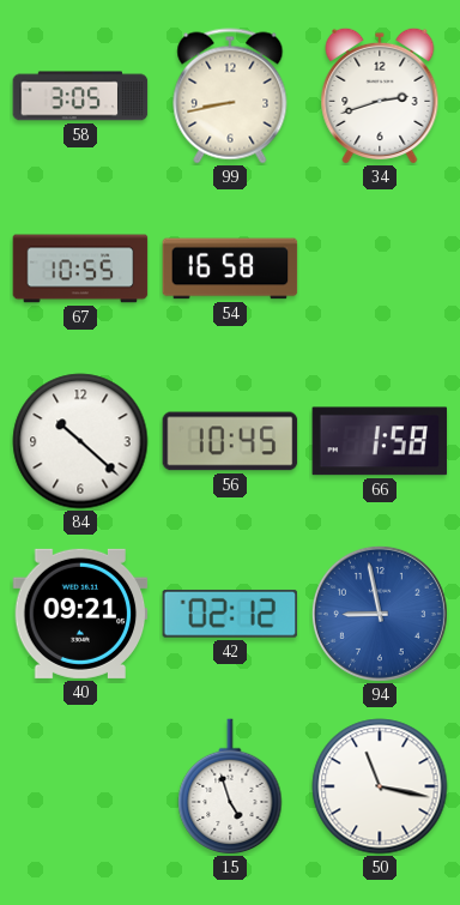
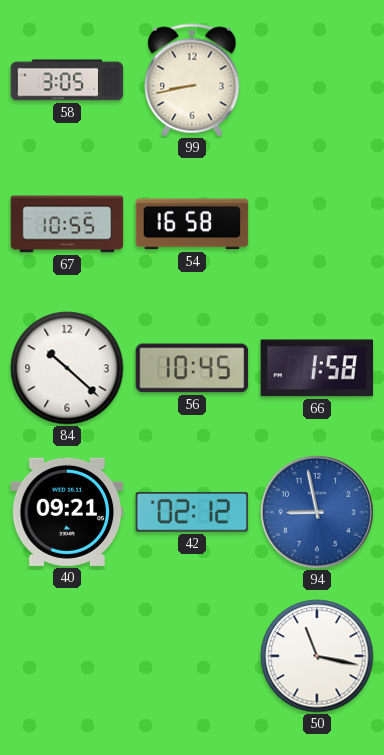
34: 2:42 -> none
15: 4:57 -> none
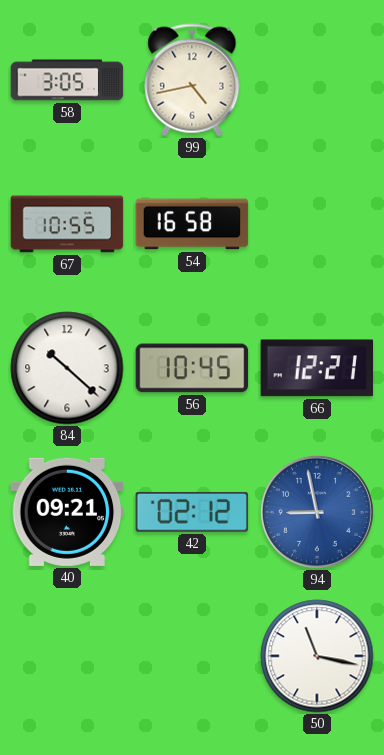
99: 8:43 -> 4:43
66: 1:58 -> 12:21
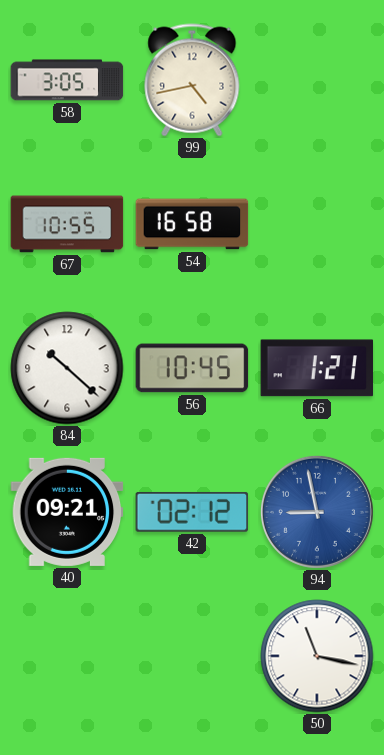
66: 12:21 -> 1:21
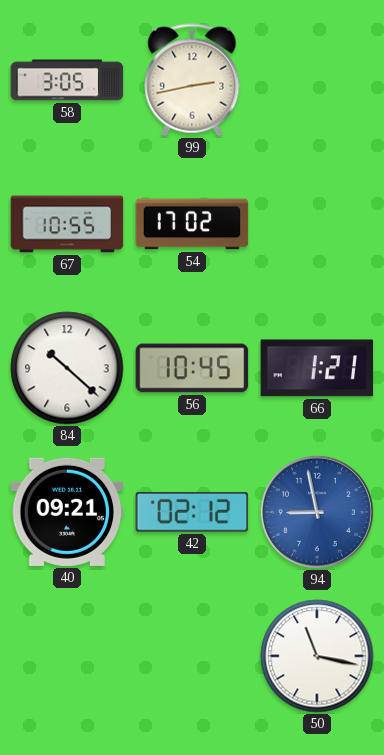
99: 4:43 -> 2:43
54: 16:58 -> 17:02
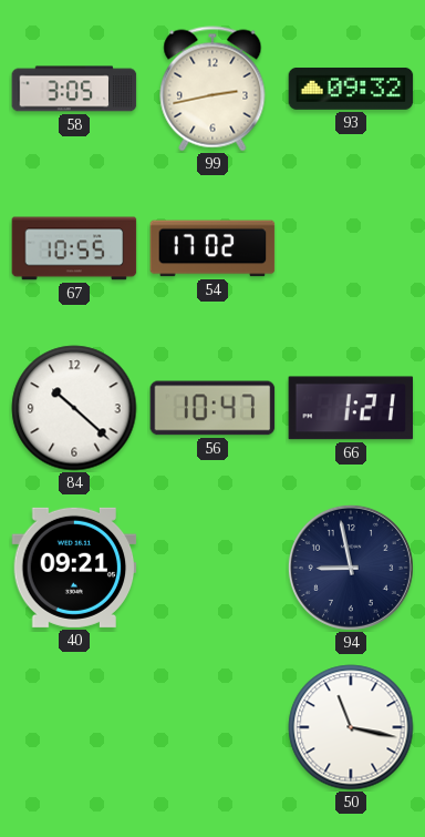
93: none -> 09:32
56: 10:45 -> 10:47
42: 02:12 -> none
94 dial: blue -> navy
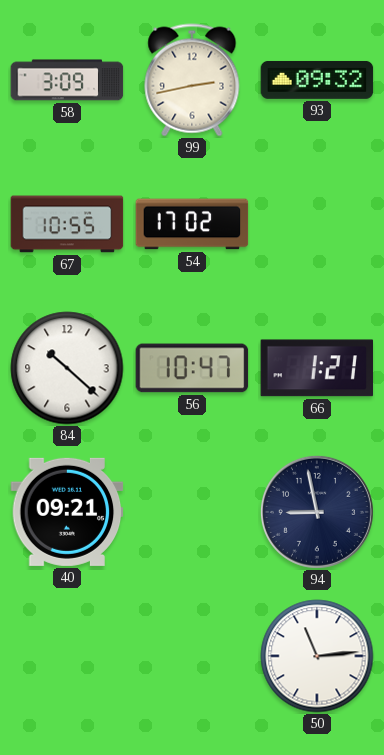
58: 3:05 -> 3:09
50: 11:17 -> 11:14
